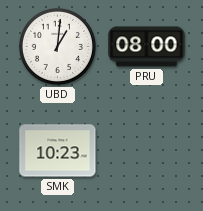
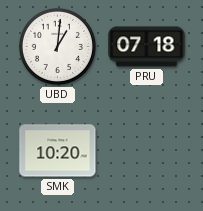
PRU: 08:00 -> 07:18
SMK: 10:23 -> 10:20
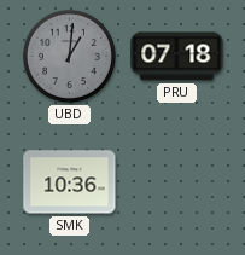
UBD dial: white -> grey
SMK: 10:20 -> 10:36
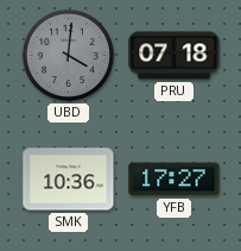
UBD: 1:01 -> 4:01
YFB: none -> 17:27
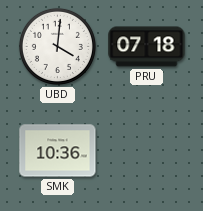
UBD dial: grey -> white
YFB: 17:27 -> none
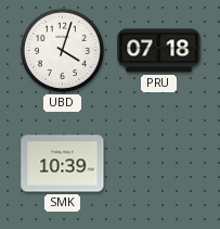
UBD: 4:01 -> 4:03
SMK: 10:36 -> 10:39
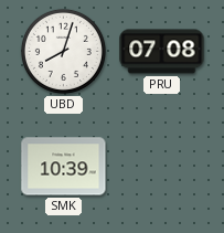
UBD: 4:03 -> 8:03
PRU: 07:18 -> 07:08
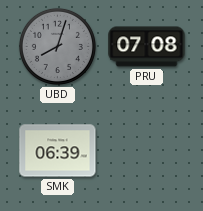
UBD dial: white -> grey
SMK: 10:39 -> 06:39
